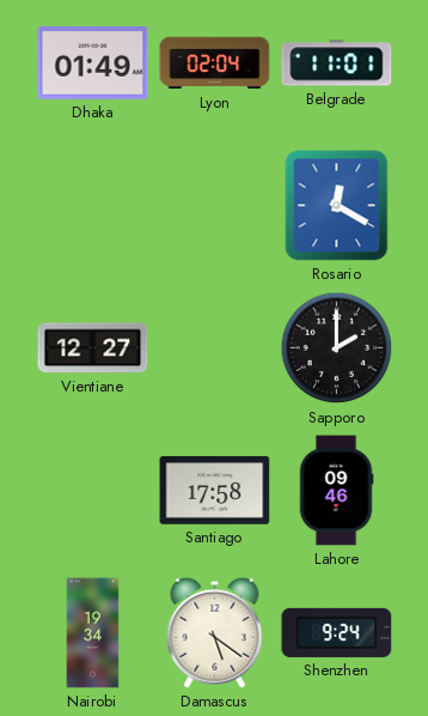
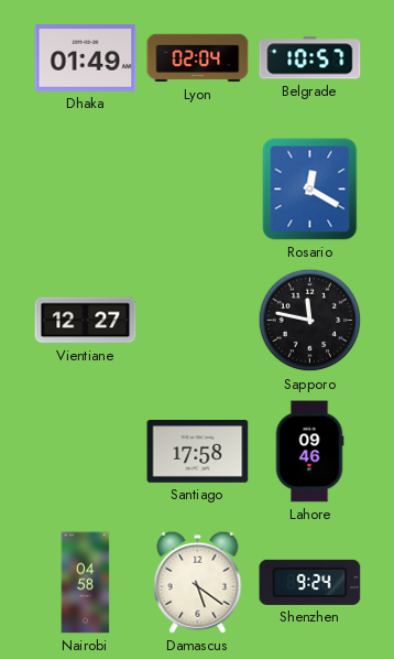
Belgrade: 11:01 -> 10:57
Sapporo: 2:00 -> 11:47
Nairobi: 19:34 -> 04:58
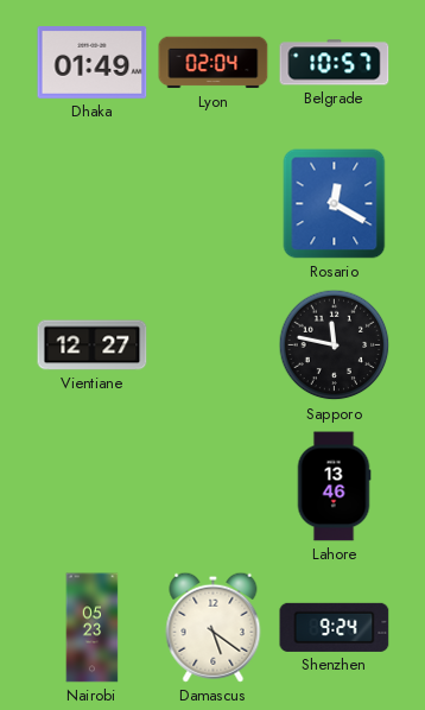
Santiago: 17:58 -> none
Lahore: 09:46 -> 13:46
Nairobi: 04:58 -> 05:23
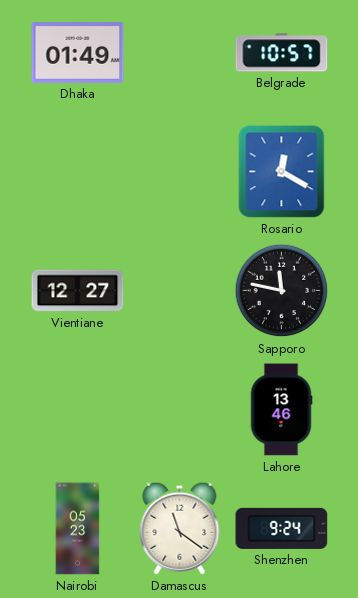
Lyon: 02:04 -> none
Damascus: 5:21 -> 11:21
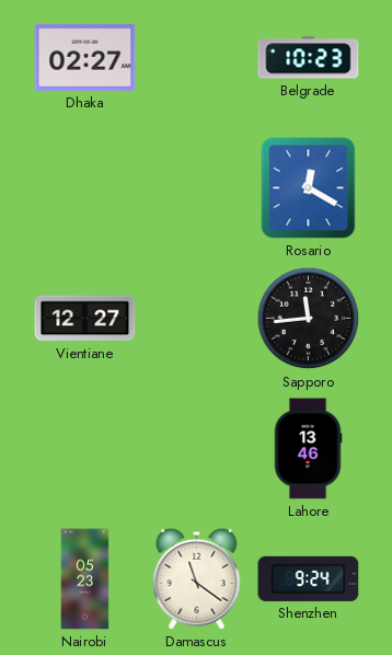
Dhaka: 01:49 -> 02:27
Belgrade: 10:57 -> 10:23
Sapporo: 11:47 -> 11:44
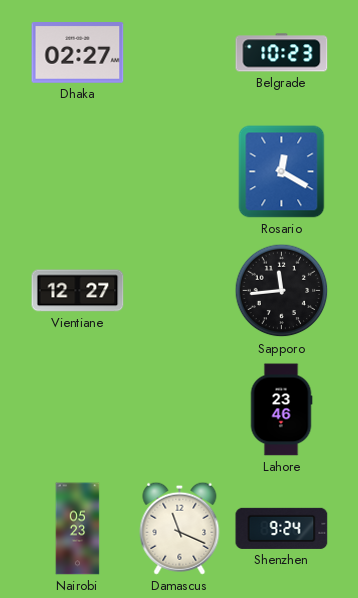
Lahore: 13:46 -> 23:46
Damascus: 11:21 -> 11:19
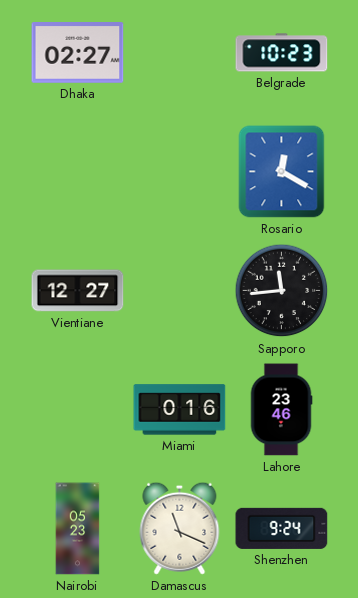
Miami: none -> 0:16
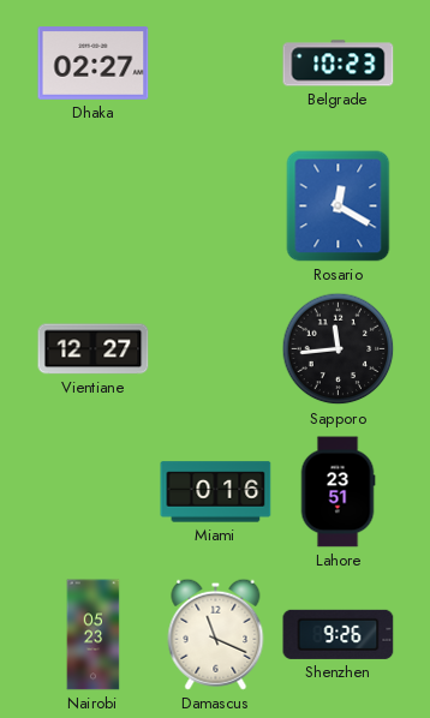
Lahore: 23:46 -> 23:51
Shenzhen: 9:24 -> 9:26
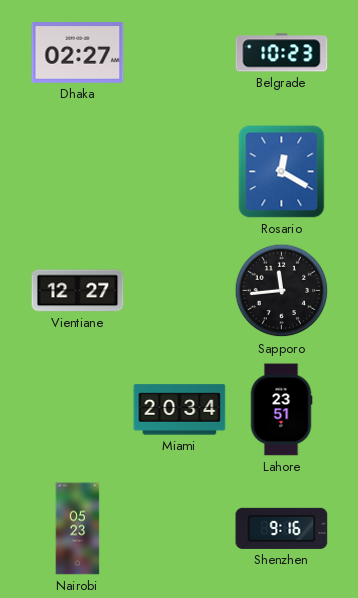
Miami: 0:16 -> 20:34
Damascus: 11:19 -> none
Shenzhen: 9:26 -> 9:16
